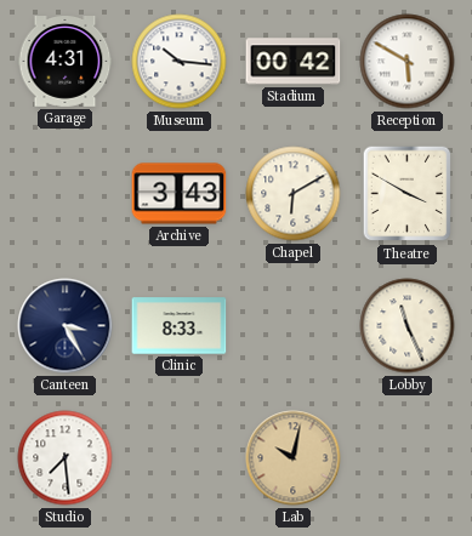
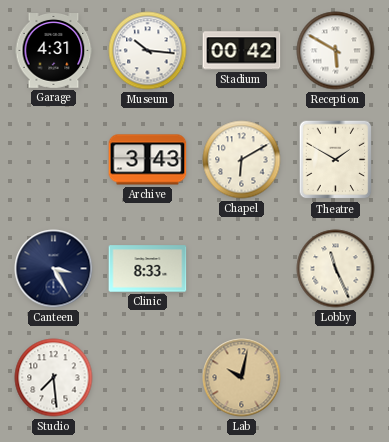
Theatre: 3:50 -> 1:50
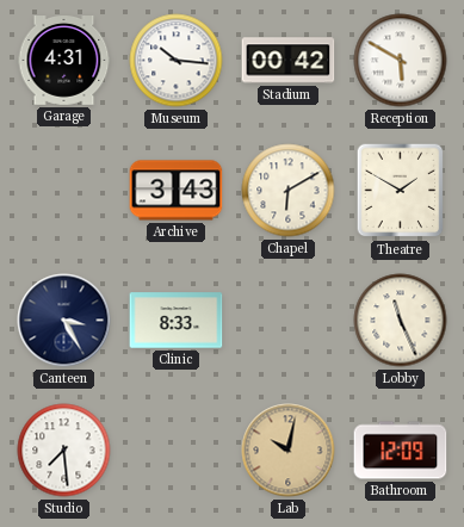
Bathroom: none -> 12:09
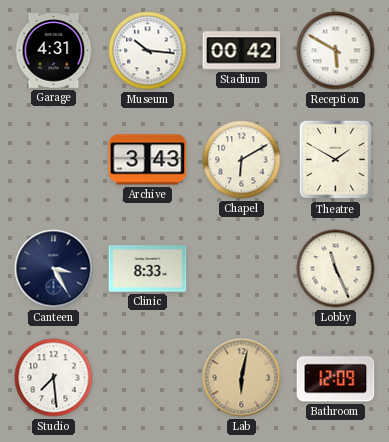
Lab: 10:02 -> 6:02
